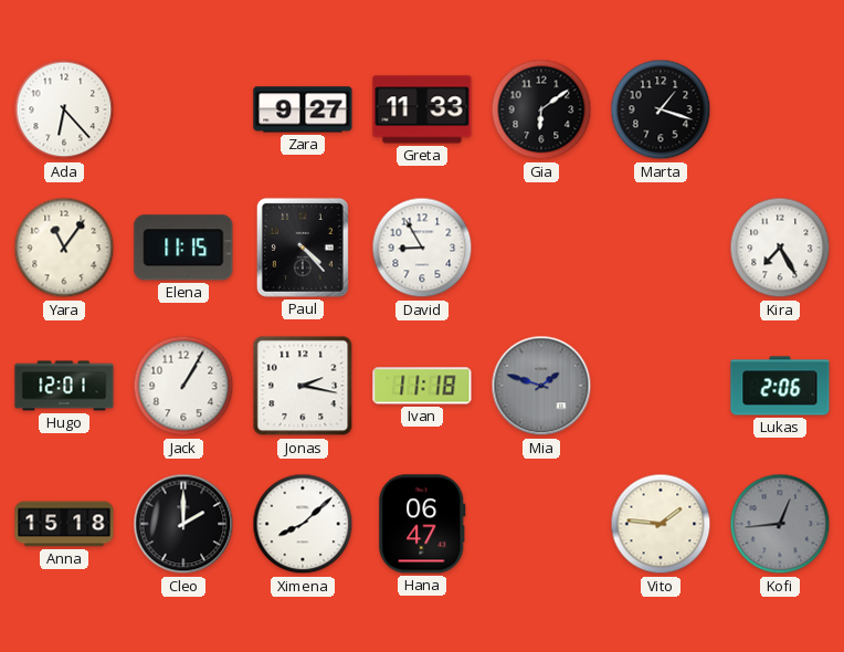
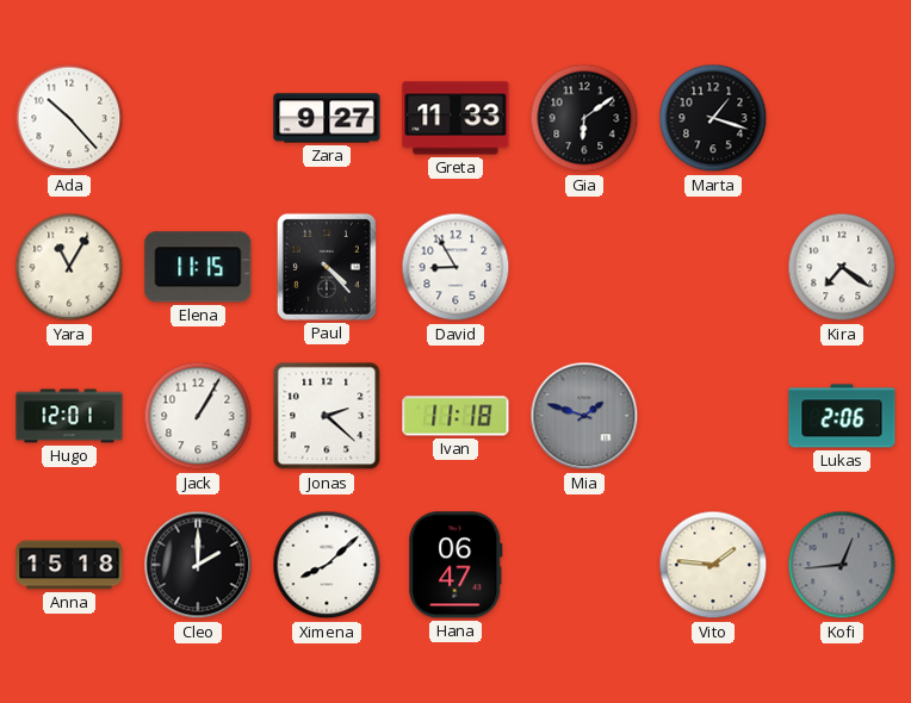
Ada: 6:23 -> 10:23
Yara: 11:06 -> 11:05
Kira: 7:25 -> 7:21
Jonas: 2:17 -> 2:22
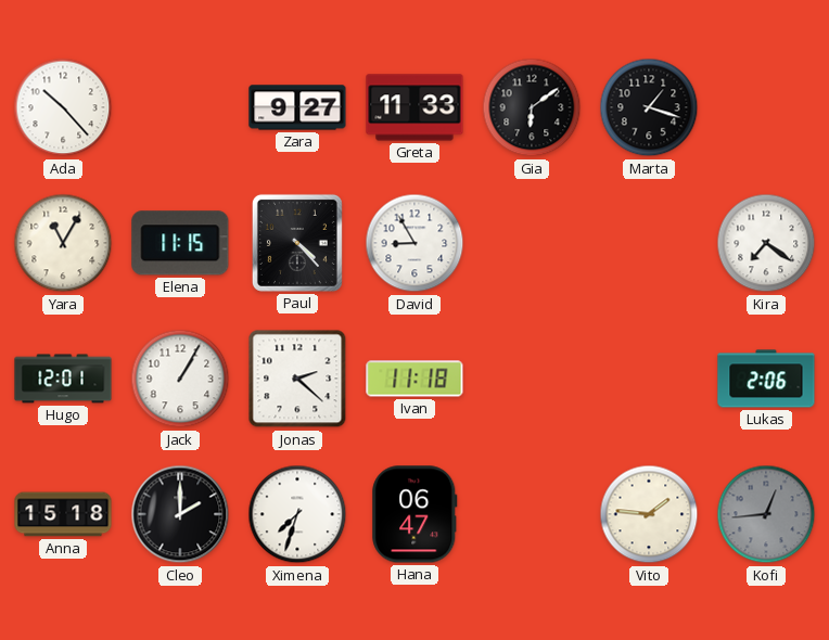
Mia: 1:48 -> none
Ximena: 8:08 -> 7:33
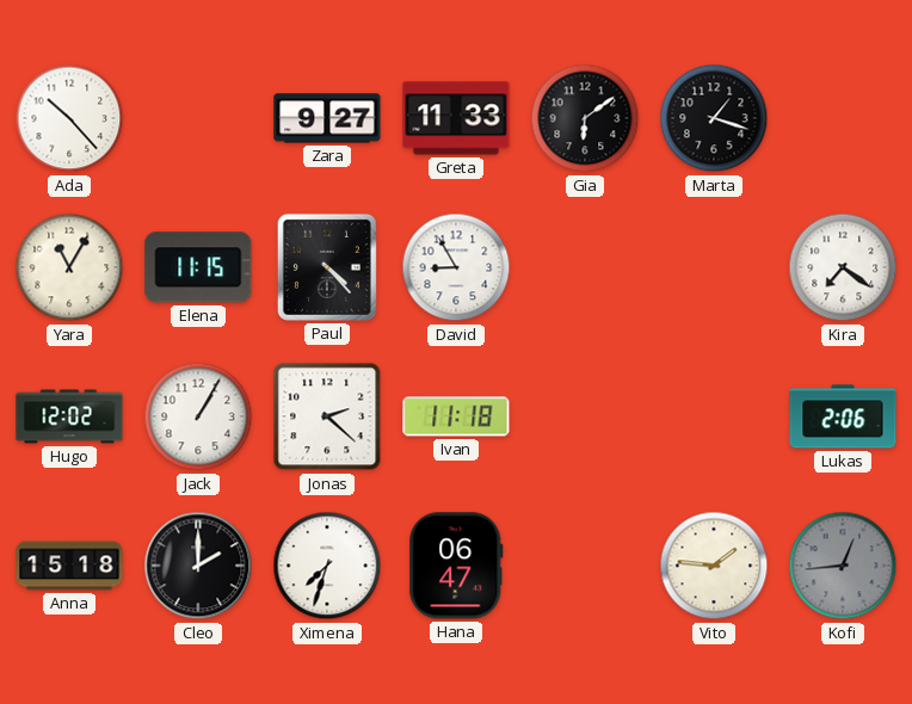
Hugo: 12:01 -> 12:02
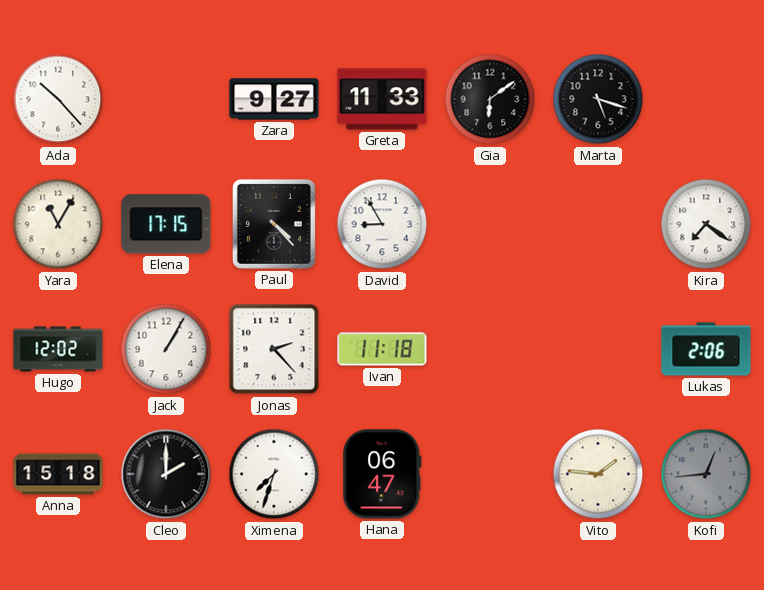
Marta: 1:18 -> 5:18
Elena: 11:15 -> 17:15
Jonas: 2:22 -> 2:23
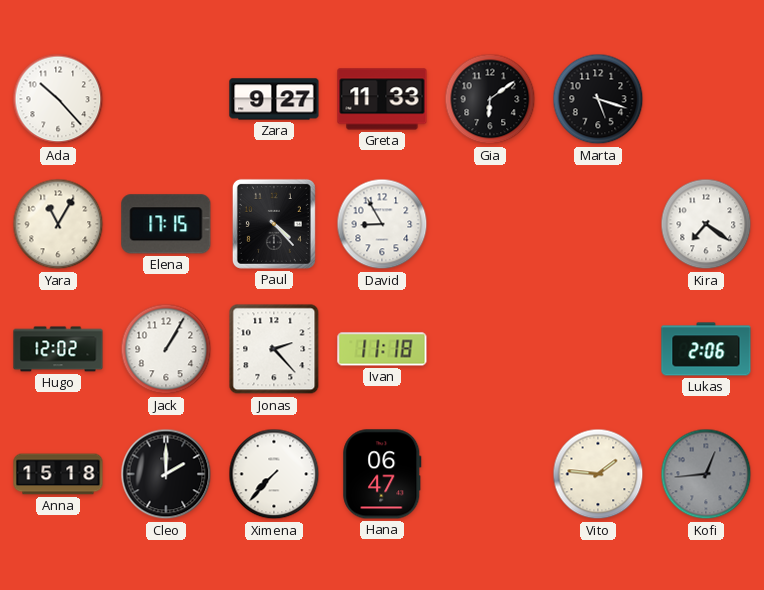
Ximena: 7:33 -> 7:37
